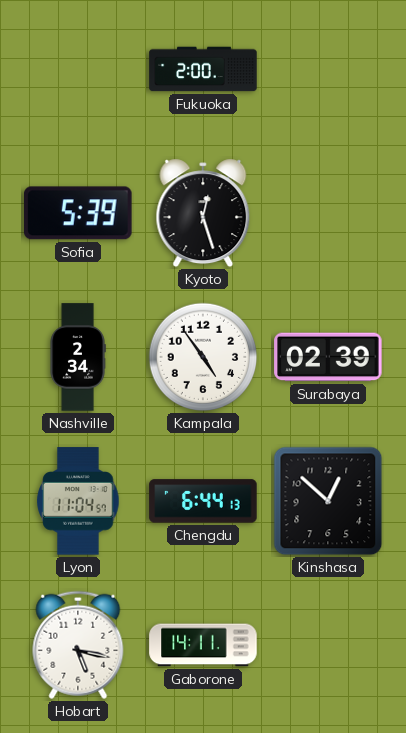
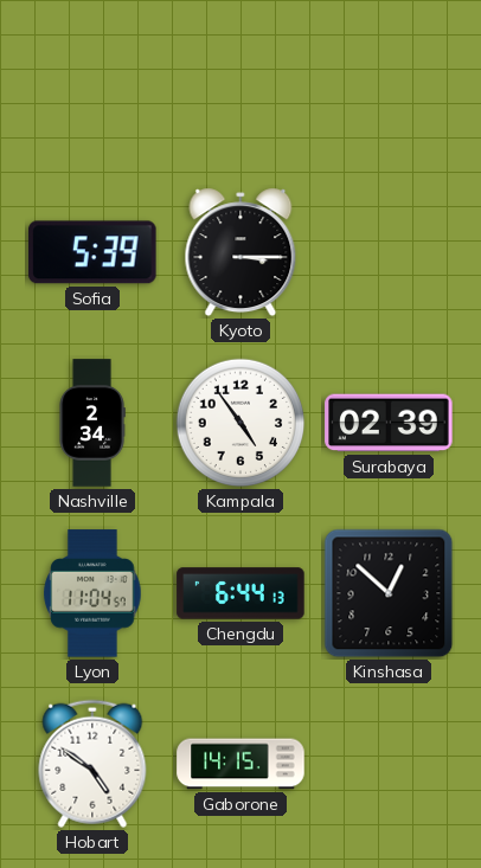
Fukuoka: 2:00 -> none
Kyoto: 12:27 -> 3:15
Hobart: 5:17 -> 4:51
Gaborone: 14:11 -> 14:15
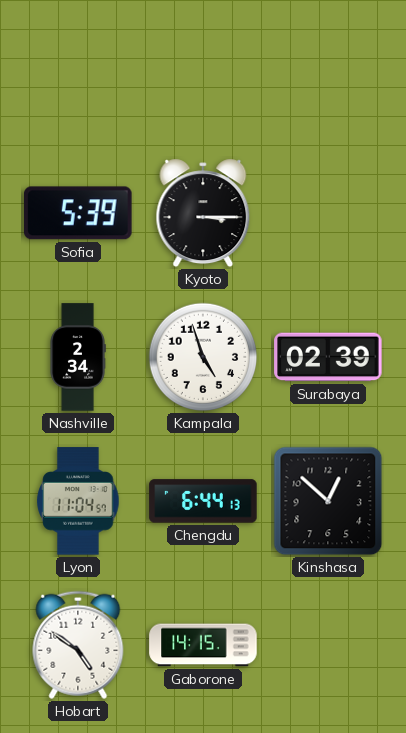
Kampala: 4:54 -> 4:57
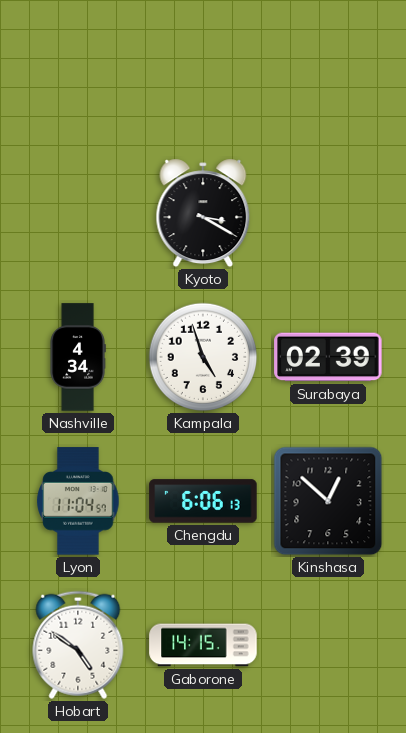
Sofia: 5:39 -> none
Kyoto: 3:15 -> 3:20
Nashville: 2:34 -> 4:34
Chengdu: 6:44 -> 6:06
